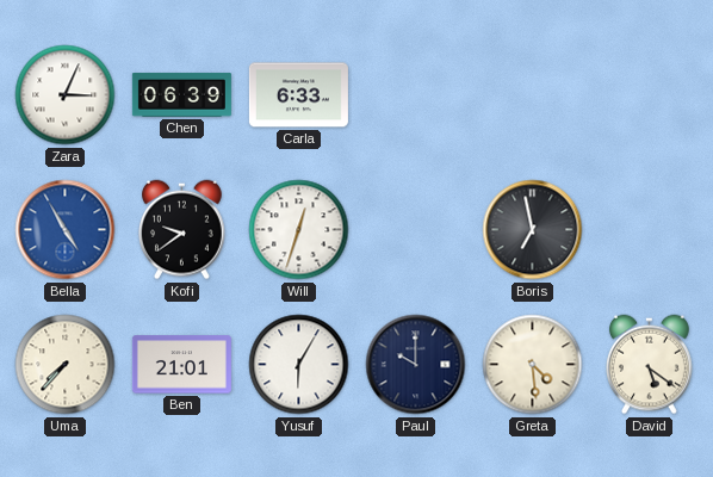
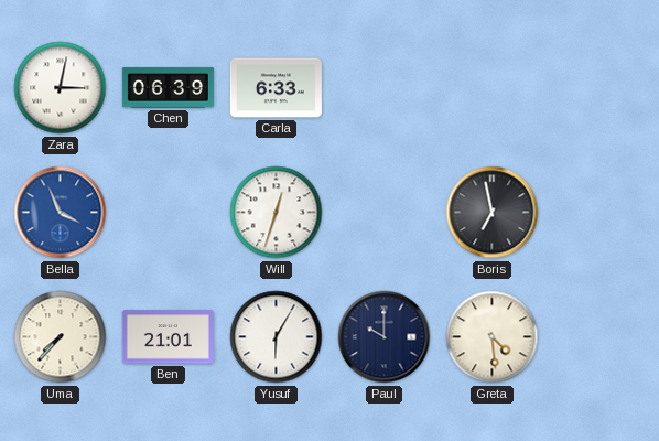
Zara: 3:04 -> 3:02
Bella: 4:55 -> 3:56
Kofi: 9:39 -> none
David: 5:21 -> none
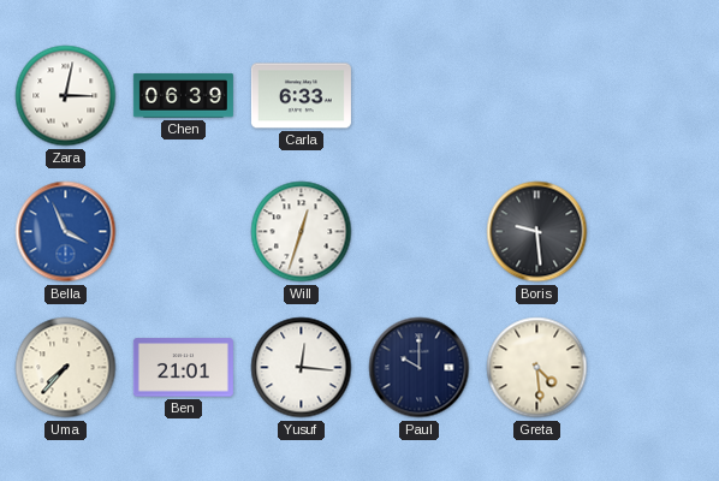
Boris: 6:58 -> 9:29
Yusuf: 6:05 -> 12:16
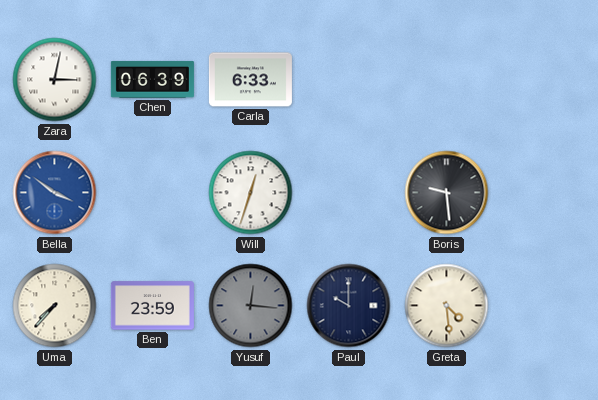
Bella: 3:56 -> 3:51
Ben: 21:01 -> 23:59
Yusuf dial: white -> grey
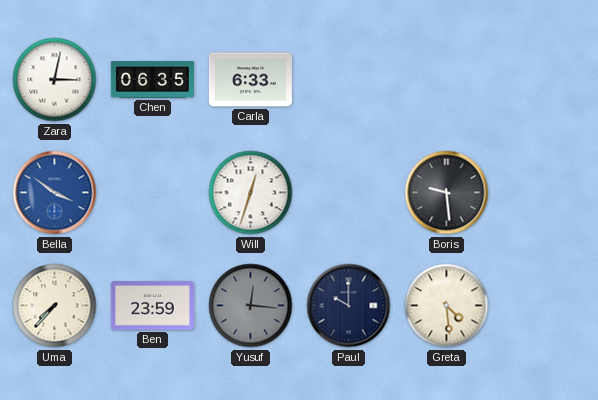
Chen: 06:39 -> 06:35
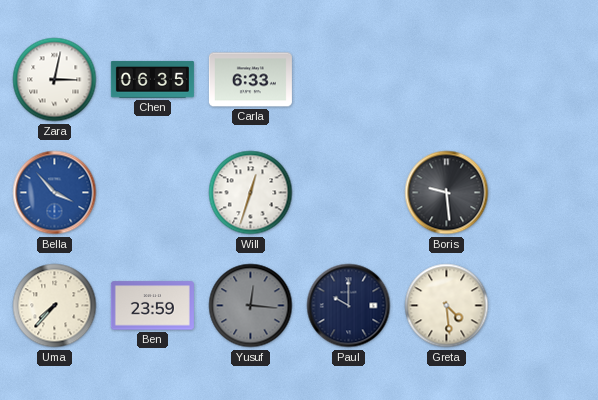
Bella: 3:51 -> 3:53
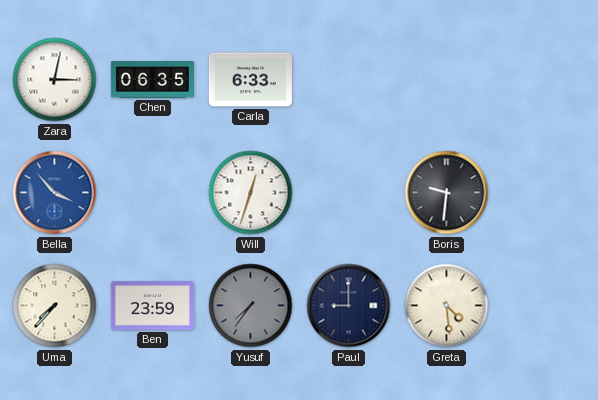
Boris: 9:29 -> 9:31
Yusuf: 12:16 -> 7:36
Paul: 10:00 -> 9:00
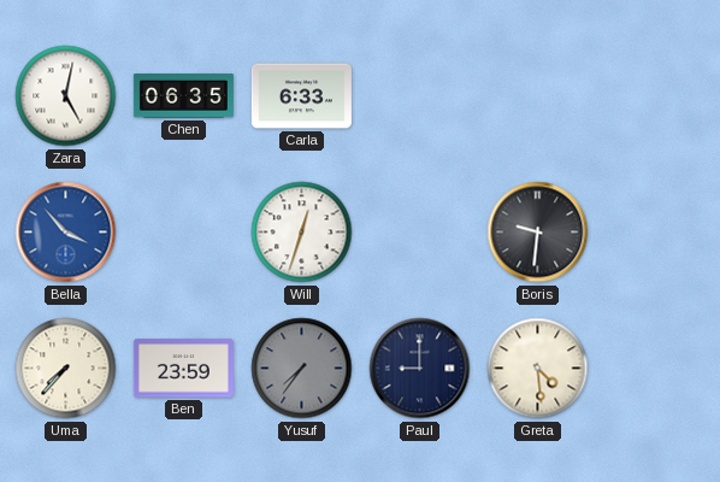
Zara: 3:02 -> 5:02
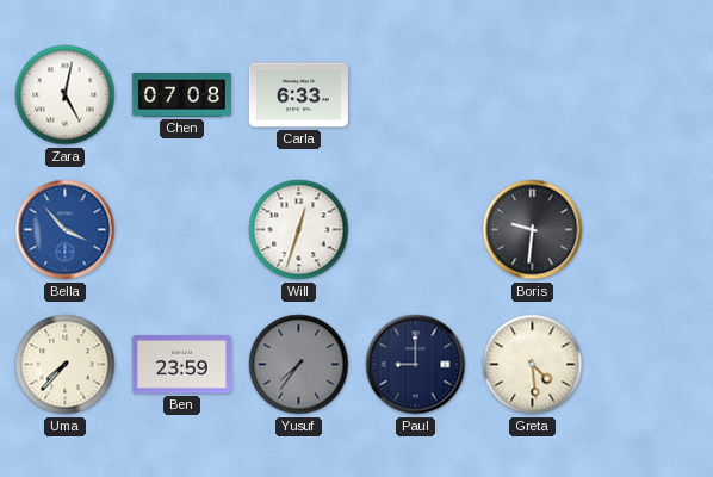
Chen: 06:35 -> 07:08
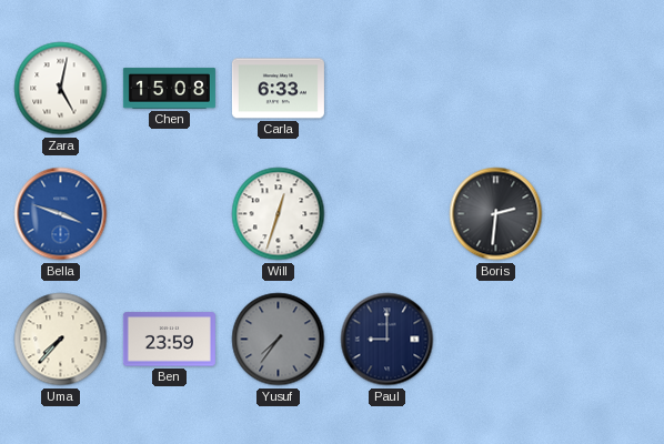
Chen: 07:08 -> 15:08
Bella: 3:53 -> 3:48
Boris: 9:31 -> 2:31
Greta: 4:29 -> none
